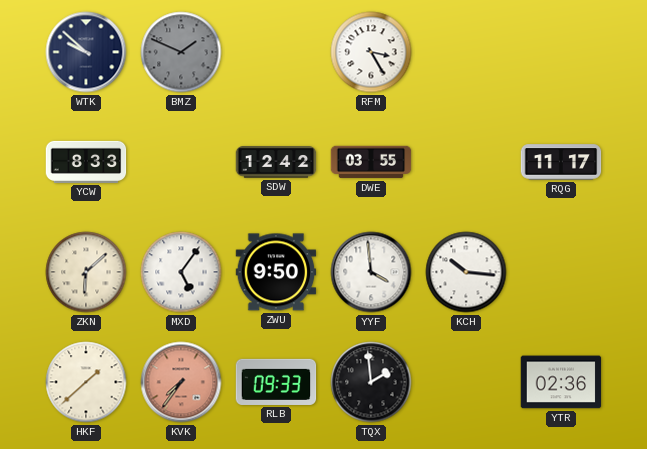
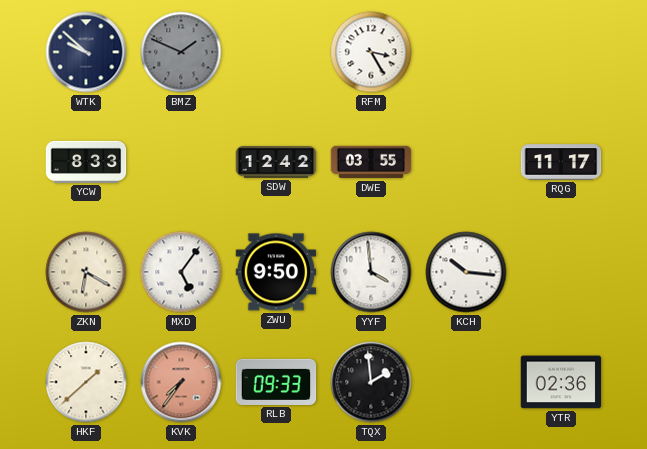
ZKN: 6:08 -> 6:20
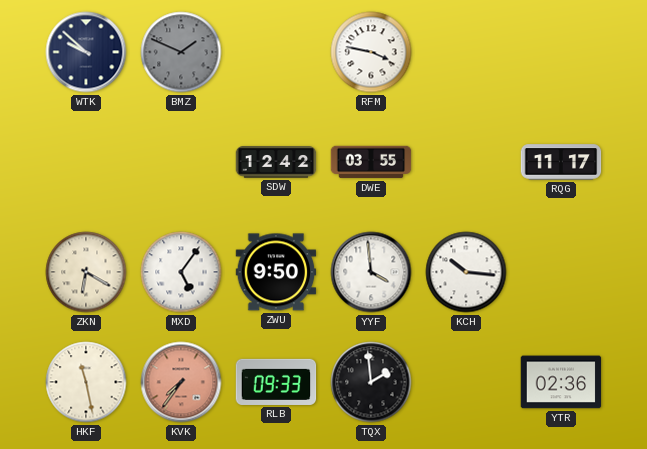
RFM: 3:25 -> 3:47
YCW: 8:33 -> none
HKF: 1:38 -> 11:28
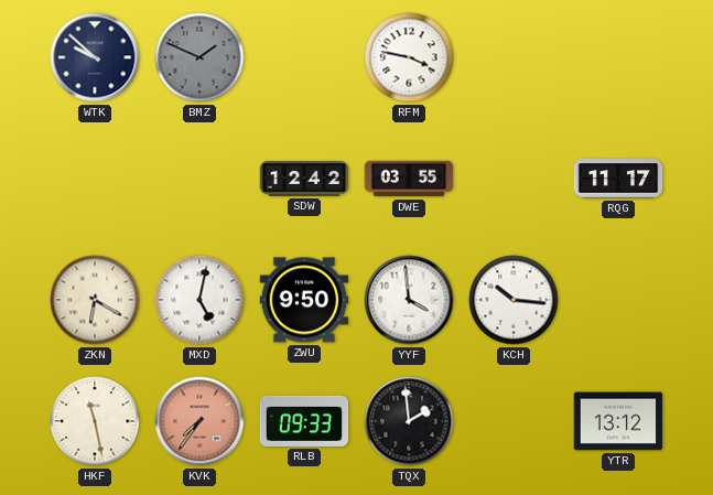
MXD: 5:06 -> 5:02
YTR: 02:36 -> 13:12
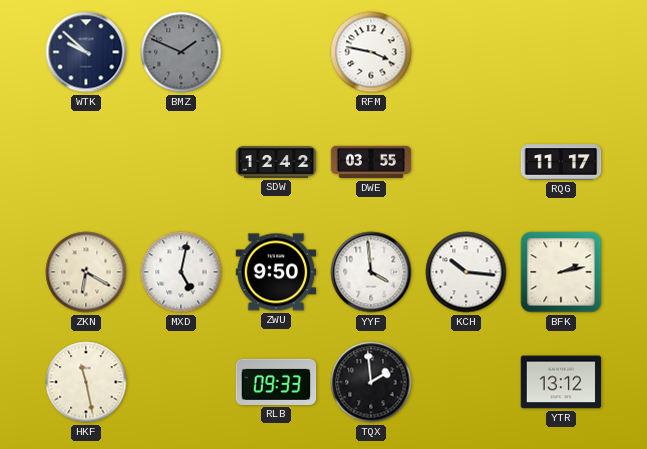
BFK: none -> 2:13
KVK: 7:36 -> none
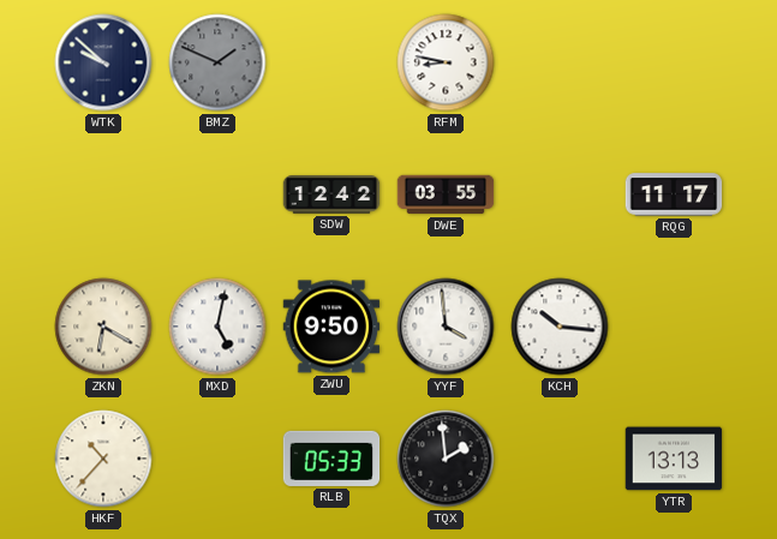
RFM: 3:47 -> 8:47
BFK: 2:13 -> none
HKF: 11:28 -> 10:37
RLB: 09:33 -> 05:33
YTR: 13:12 -> 13:13
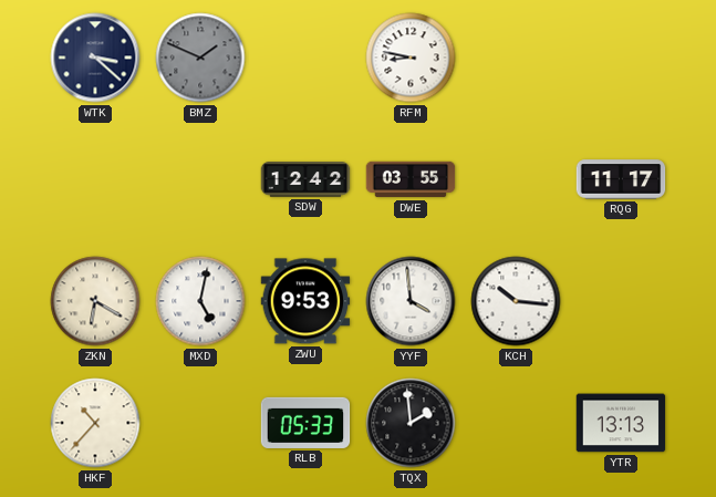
WTK: 9:52 -> 3:22
ZWU: 9:50 -> 9:53
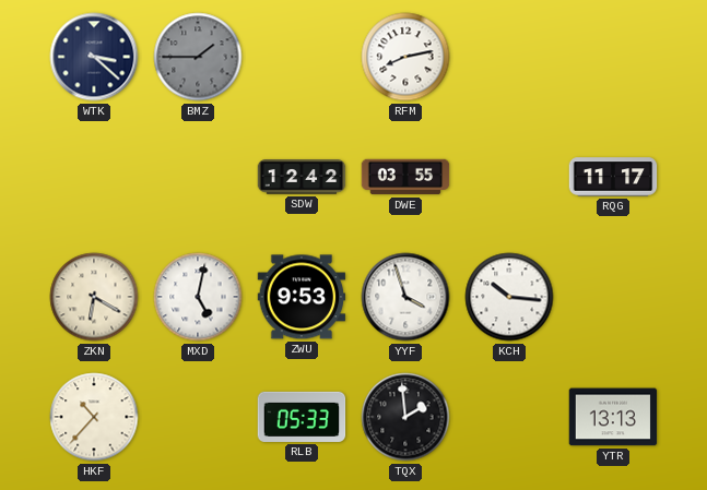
BMZ: 1:49 -> 1:45
RFM: 8:47 -> 8:13
YYF: 3:59 -> 3:57
